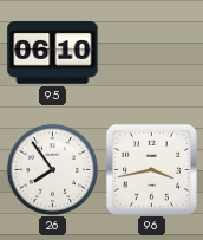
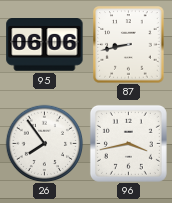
95: 06:10 -> 06:06
87: none -> 8:43
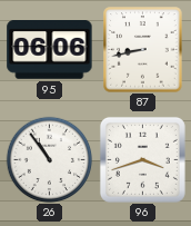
26: 7:54 -> 10:54
96: 3:43 -> 3:42
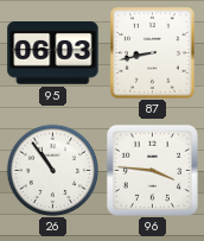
95: 06:06 -> 06:03
96: 3:42 -> 3:46
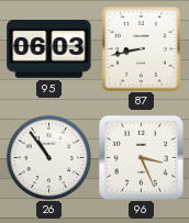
96: 3:46 -> 3:26
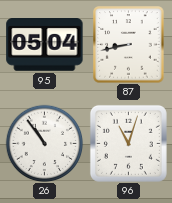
95: 06:03 -> 05:04
96: 3:26 -> 11:03
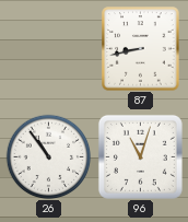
95: 05:04 -> none
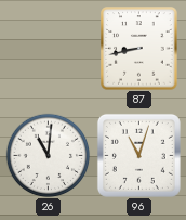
26: 10:54 -> 11:01
